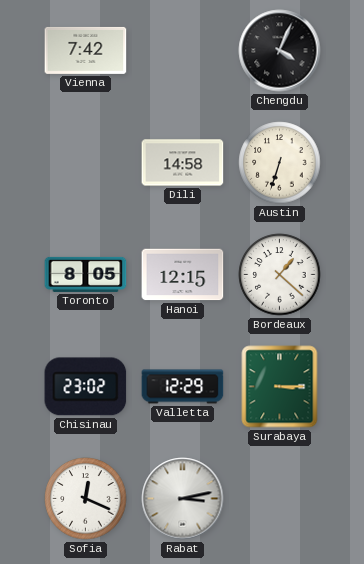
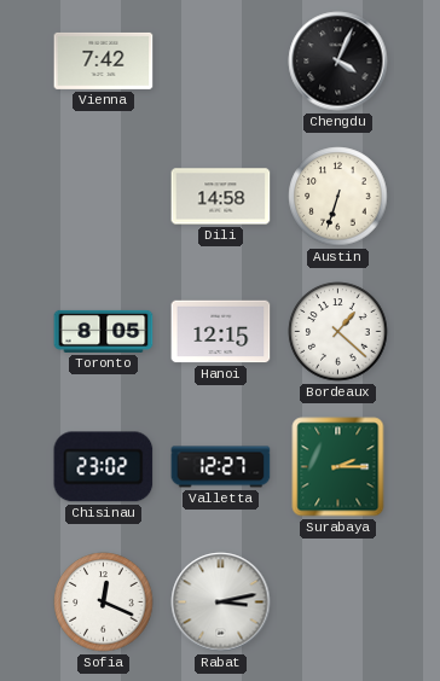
Valletta: 12:29 -> 12:27
Surabaya: 3:15 -> 2:15
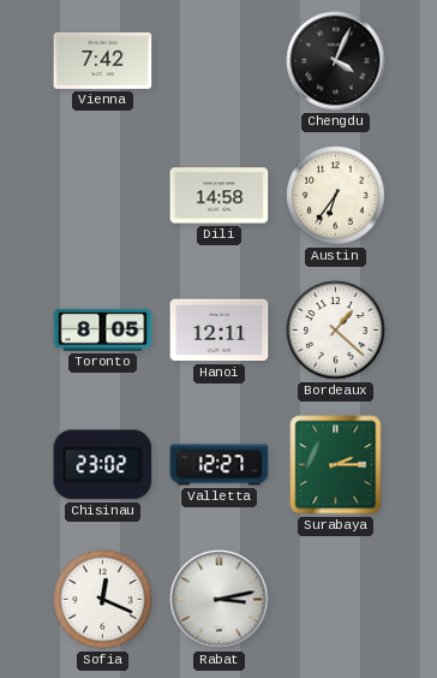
Austin: 6:33 -> 6:36
Hanoi: 12:15 -> 12:11
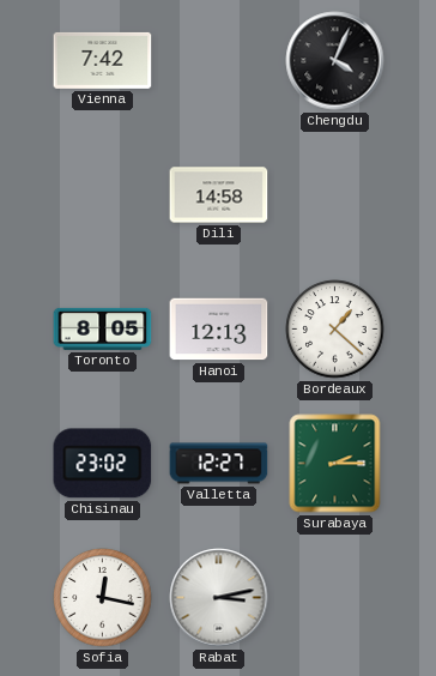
Austin: 6:36 -> none
Hanoi: 12:11 -> 12:13
Sofia: 12:19 -> 12:17
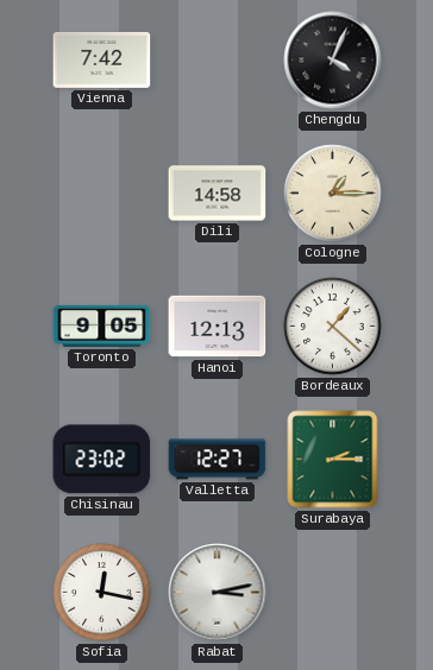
Cologne: none -> 1:15
Toronto: 8:05 -> 9:05
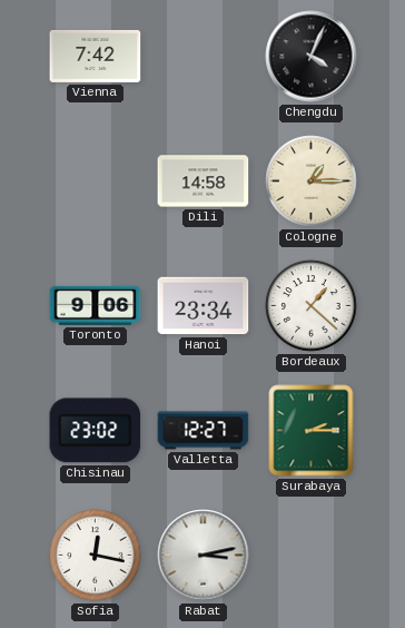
Toronto: 9:05 -> 9:06
Hanoi: 12:13 -> 23:34
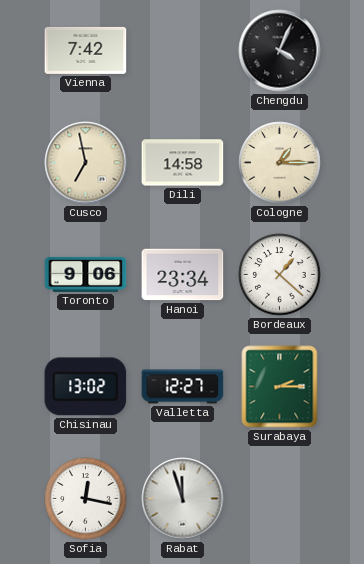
Cusco: none -> 6:58
Chisinau: 23:02 -> 13:02
Rabat: 3:13 -> 11:57
